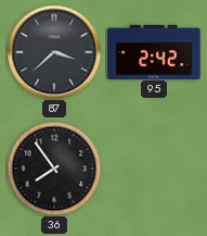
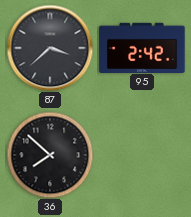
36: 7:54 -> 7:52
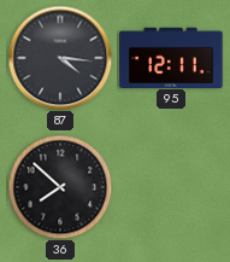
87: 3:38 -> 4:16
95: 2:42 -> 12:11
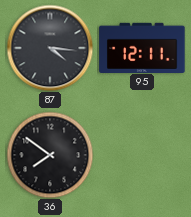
36: 7:52 -> 7:51
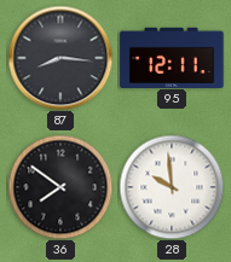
87: 4:16 -> 8:16
28: none -> 9:59
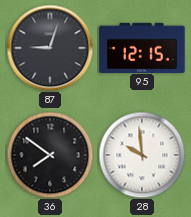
87: 8:16 -> 9:03
95: 12:11 -> 12:15
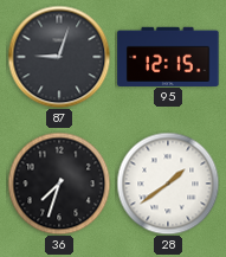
36: 7:51 -> 7:33
28: 9:59 -> 1:39
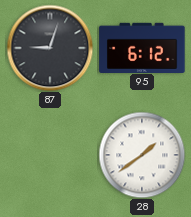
95: 12:15 -> 6:12
36: 7:33 -> none
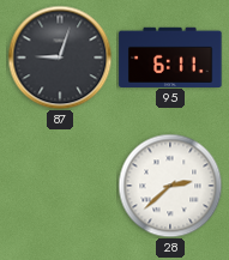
95: 6:12 -> 6:11
28: 1:39 -> 2:38
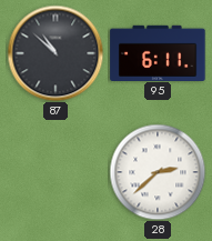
87: 9:03 -> 10:52
